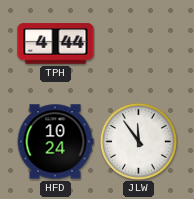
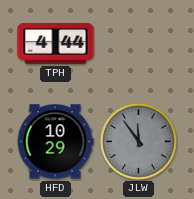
HFD: 10:24 -> 10:29
JLW dial: white -> grey
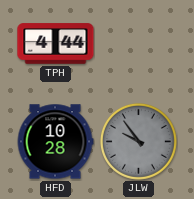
HFD: 10:29 -> 10:28
JLW: 11:54 -> 9:54
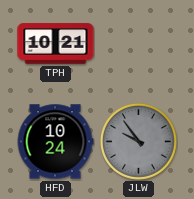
TPH: 4:44 -> 10:21
HFD: 10:28 -> 10:24
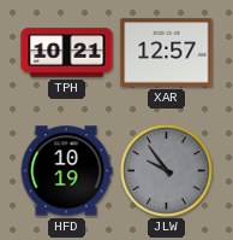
XAR: none -> 12:57
HFD: 10:24 -> 10:19
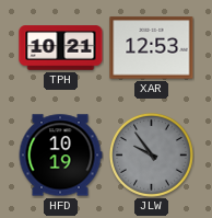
XAR: 12:57 -> 12:53
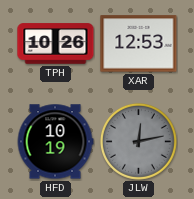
TPH: 10:21 -> 10:26
JLW: 9:54 -> 12:13
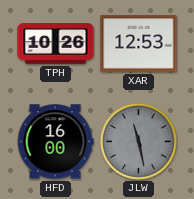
HFD: 10:19 -> 16:00
JLW: 12:13 -> 11:28
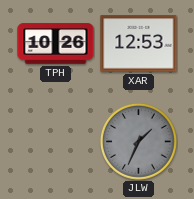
HFD: 16:00 -> none
JLW: 11:28 -> 1:34
